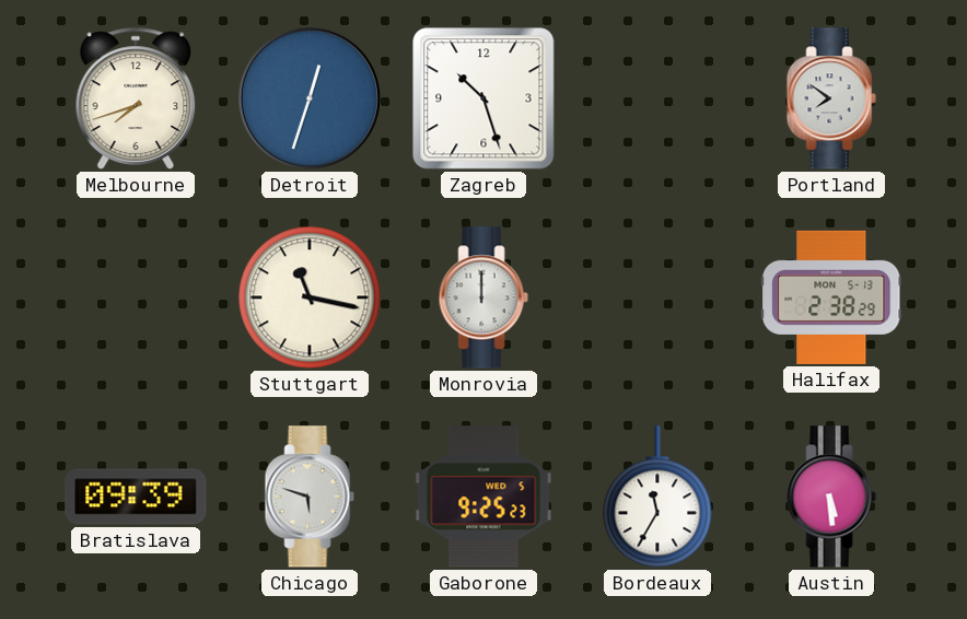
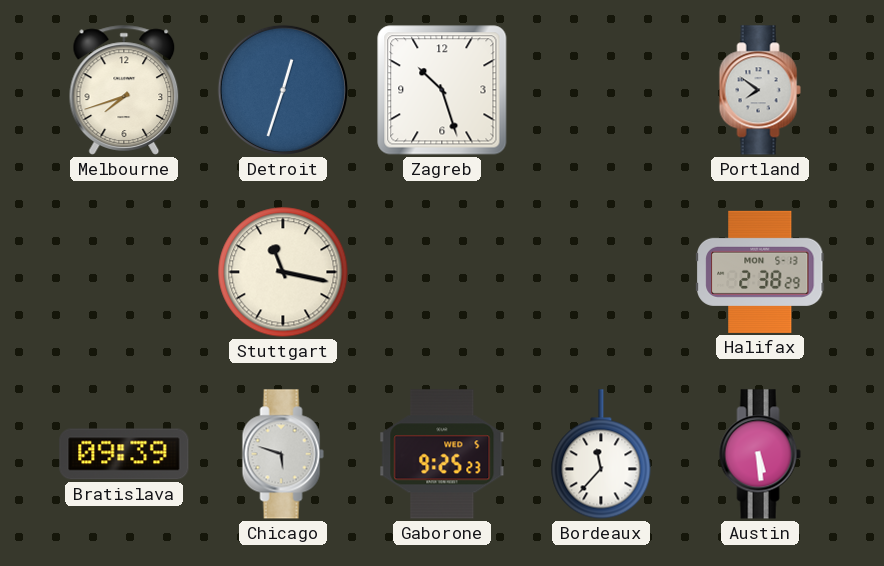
Monrovia: 12:00 -> none
Bordeaux: 11:35 -> 11:37
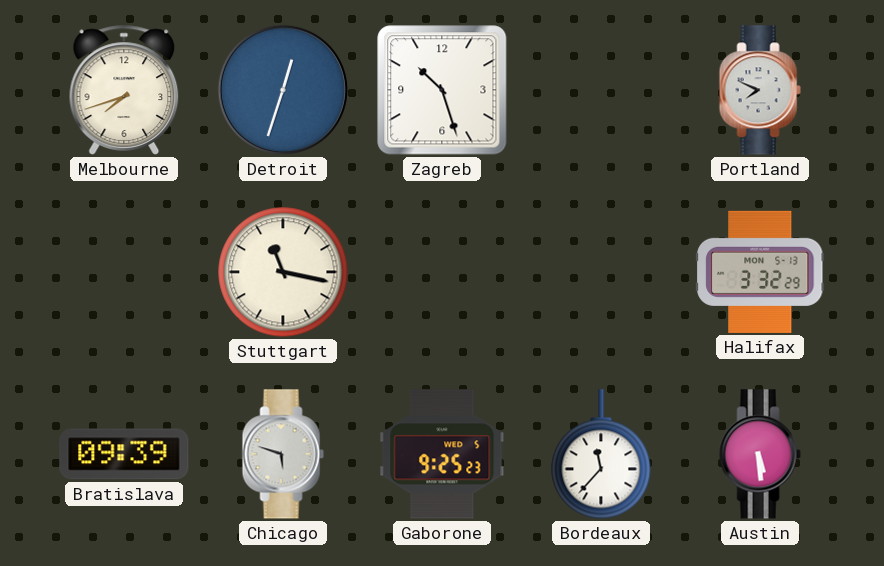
Portland: 7:51 -> 7:49
Halifax: 2:38 -> 3:32
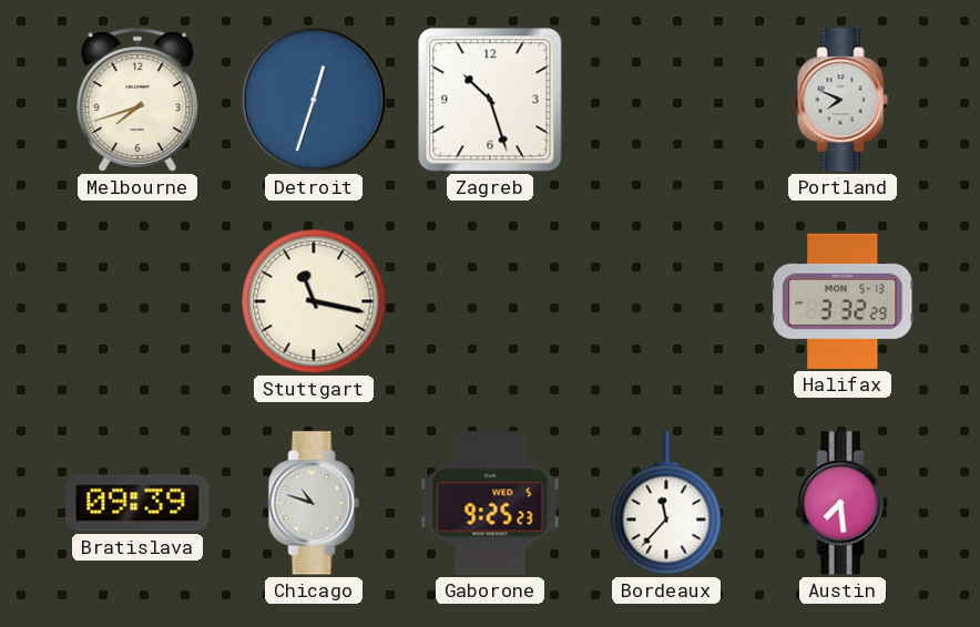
Chicago: 5:48 -> 10:48
Austin: 5:29 -> 7:29
